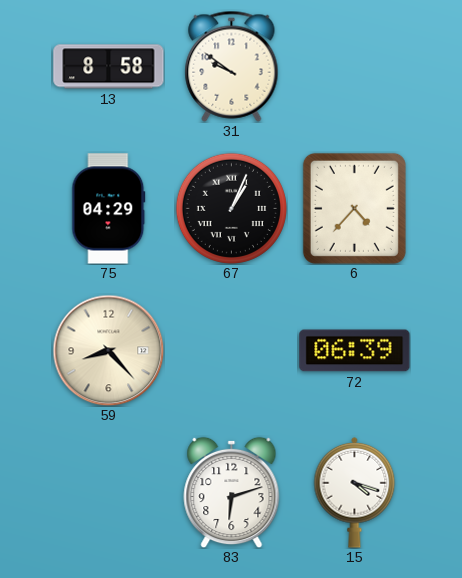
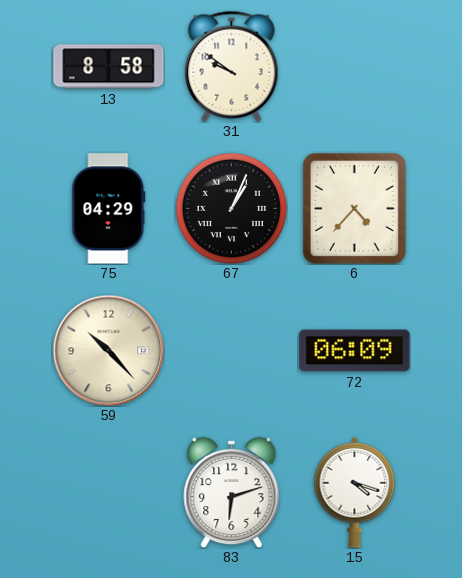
59: 8:23 -> 10:23
72: 06:39 -> 06:09
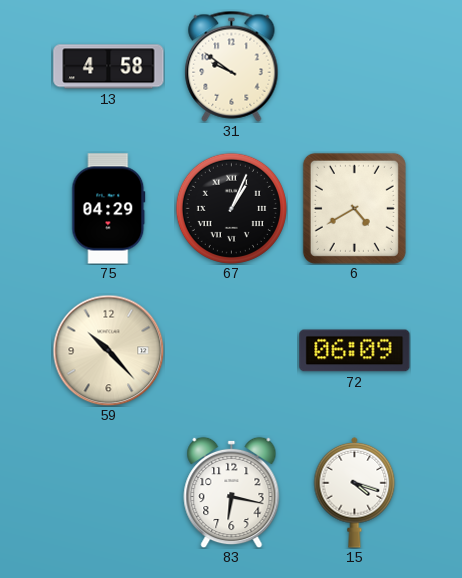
13: 8:58 -> 4:58
6: 4:37 -> 4:40
83: 6:12 -> 6:17
